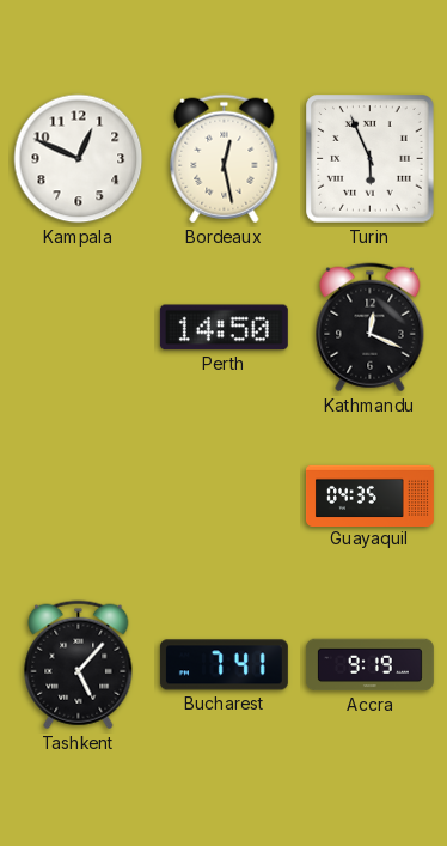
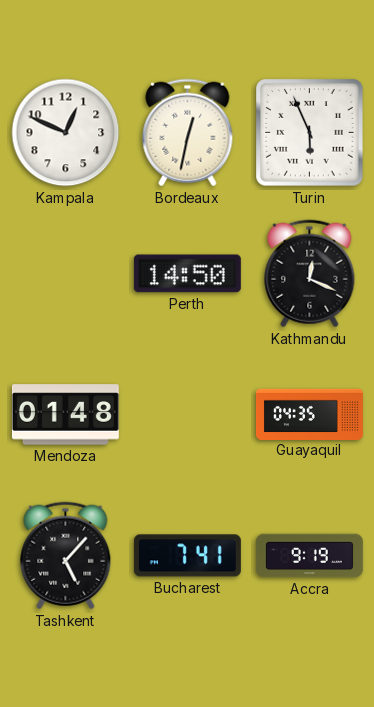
Bordeaux: 12:28 -> 12:32
Mendoza: none -> 01:48
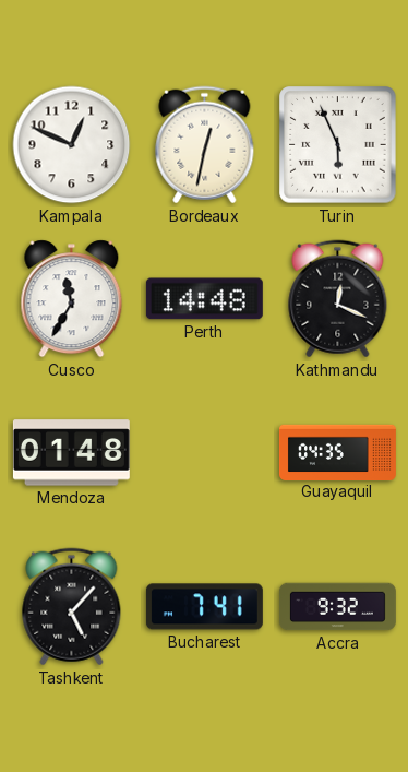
Cusco: none -> 11:35
Perth: 14:50 -> 14:48
Accra: 9:19 -> 9:32
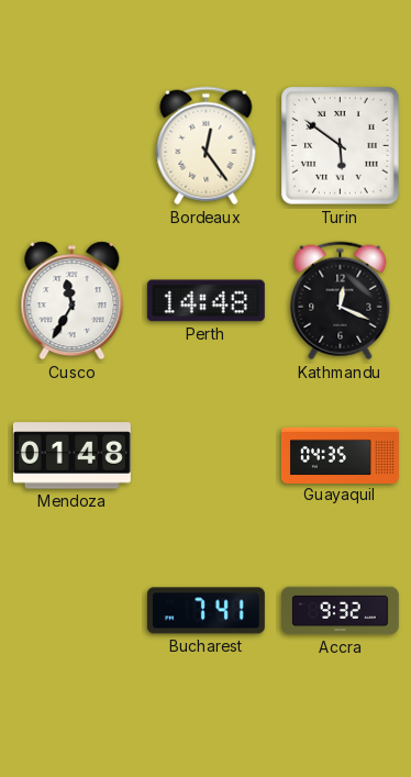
Kampala: 12:49 -> none
Bordeaux: 12:32 -> 12:24
Turin: 5:56 -> 5:51
Tashkent: 5:07 -> none
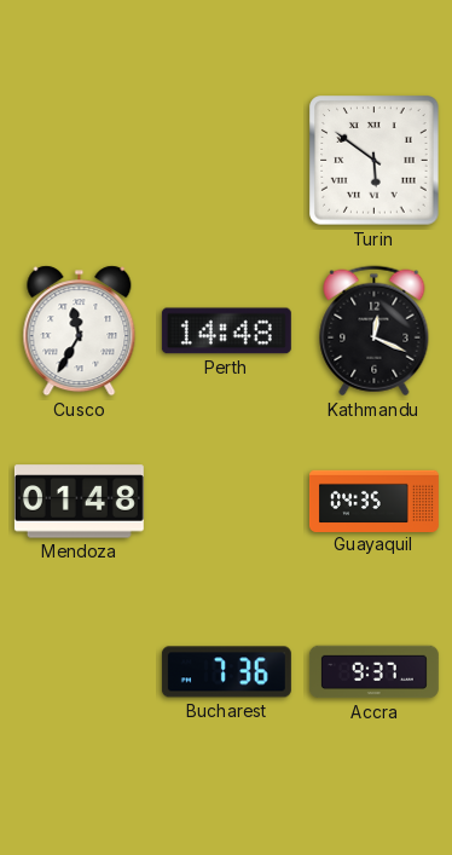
Bordeaux: 12:24 -> none
Bucharest: 7:41 -> 7:36
Accra: 9:32 -> 9:37
